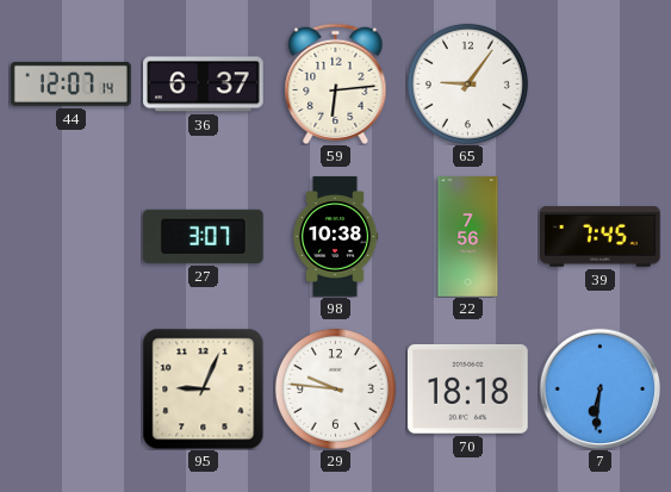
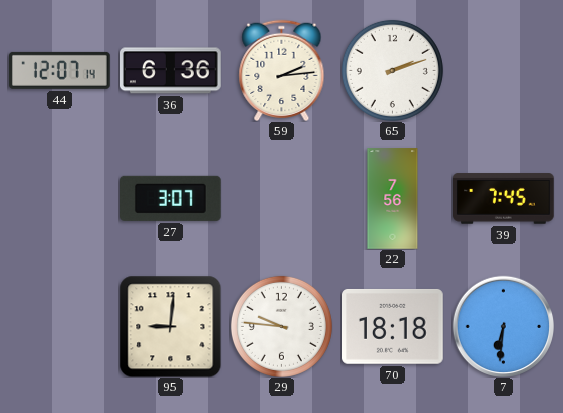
36: 6:37 -> 6:36
59: 6:14 -> 2:14
65: 9:06 -> 2:12
98: 10:38 -> none
95: 9:04 -> 9:01
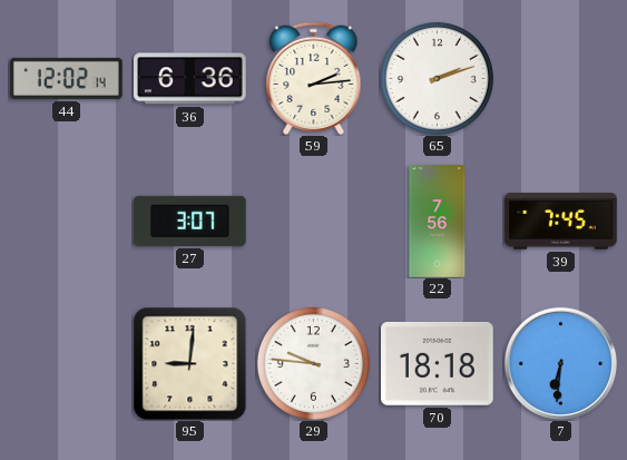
44: 12:07 -> 12:02
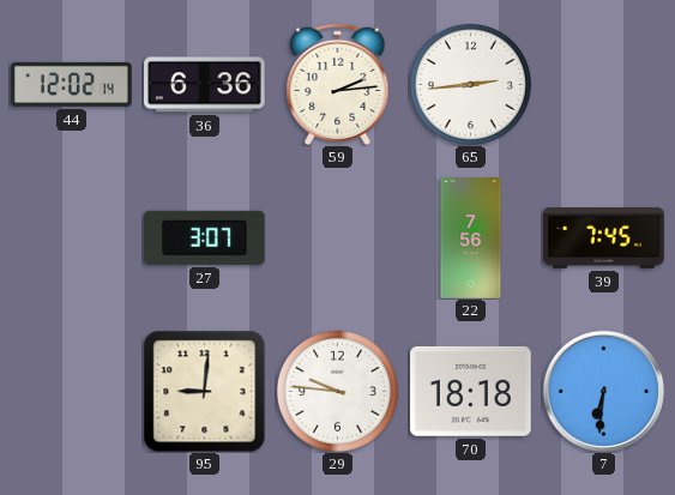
65: 2:12 -> 2:44
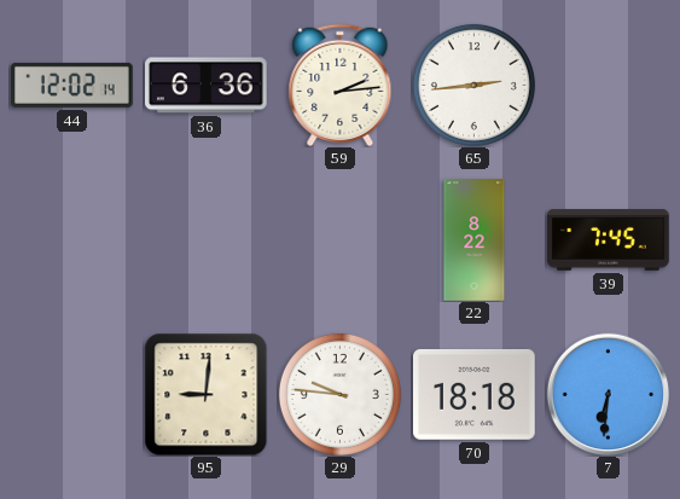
27: 3:07 -> none
22: 7:56 -> 8:22
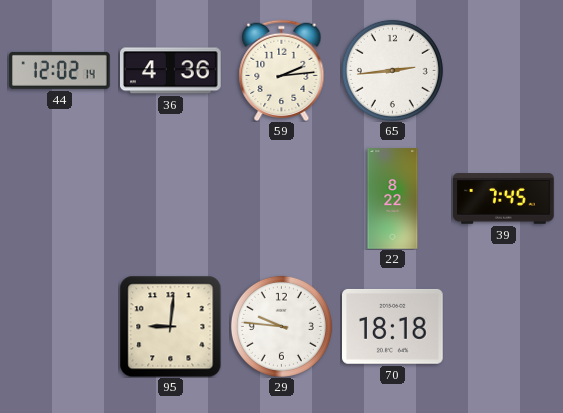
36: 6:36 -> 4:36
7: 6:31 -> none
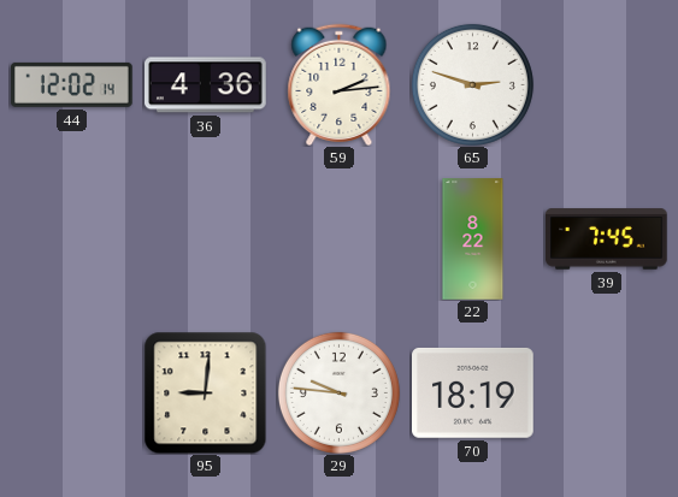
65: 2:44 -> 2:48
70: 18:18 -> 18:19
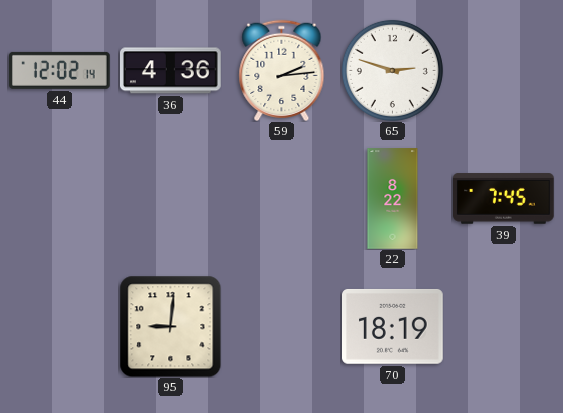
29: 9:46 -> none
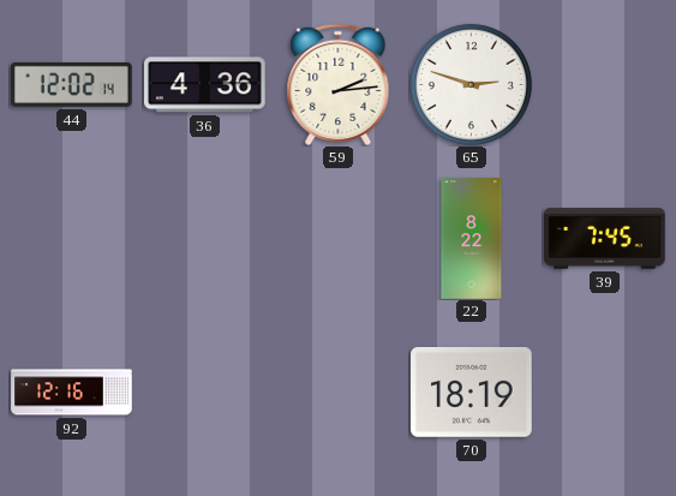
92: none -> 12:16
95: 9:01 -> none
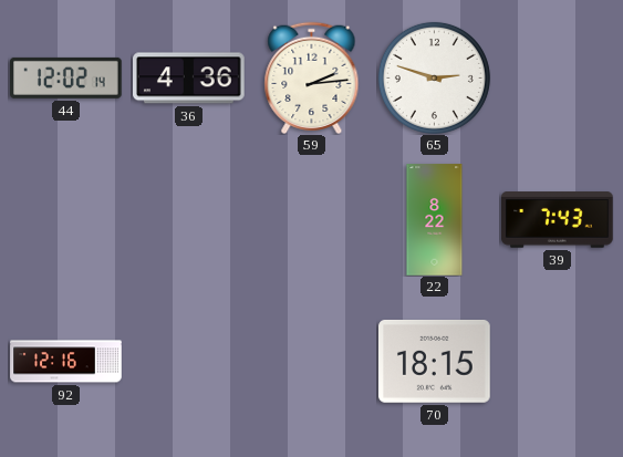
39: 7:45 -> 7:43
70: 18:19 -> 18:15
